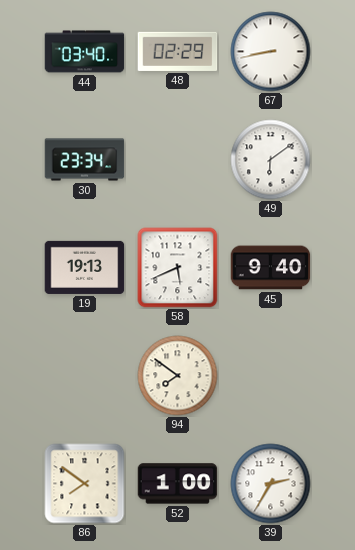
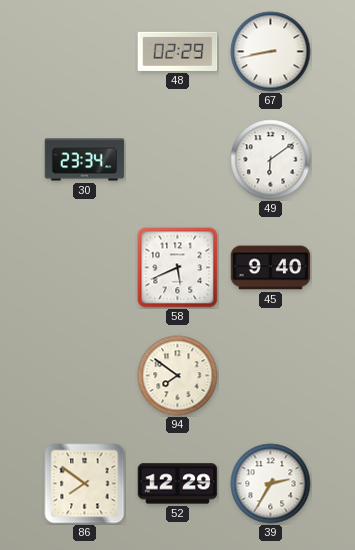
44: 03:40 -> none
19: 19:13 -> none
52: 1:00 -> 12:29
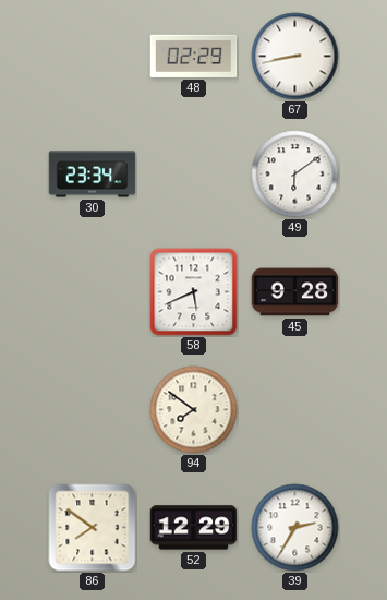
45: 9:40 -> 9:28
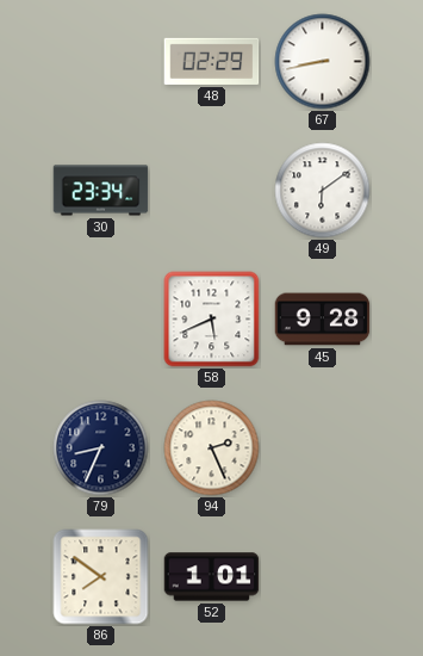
79: none -> 8:34
94: 7:51 -> 2:26
52: 12:29 -> 1:01
39: 2:35 -> none
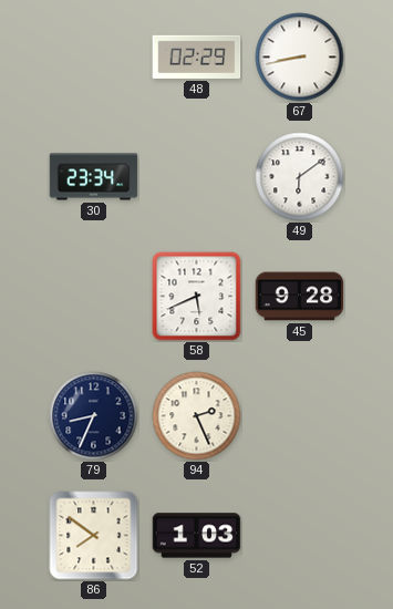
52: 1:01 -> 1:03
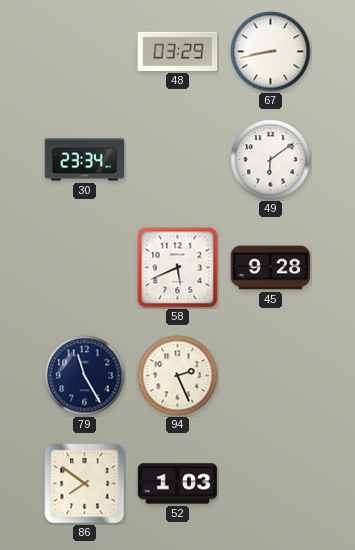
48: 02:29 -> 03:29
79: 8:34 -> 11:25
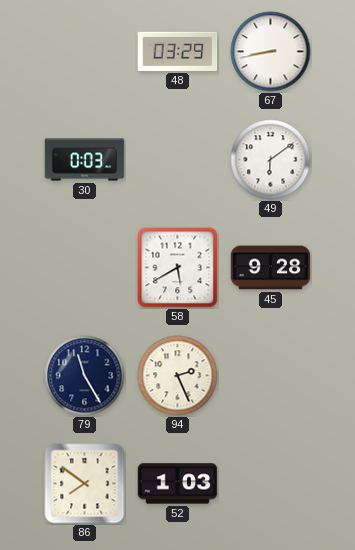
30: 23:34 -> 0:03
58: 5:41 -> 5:40
